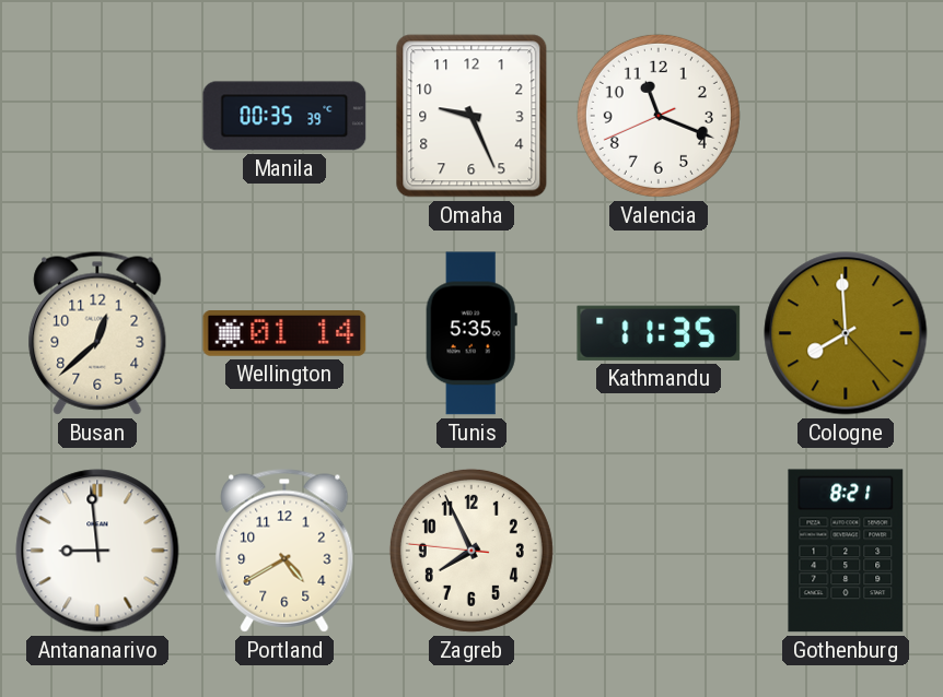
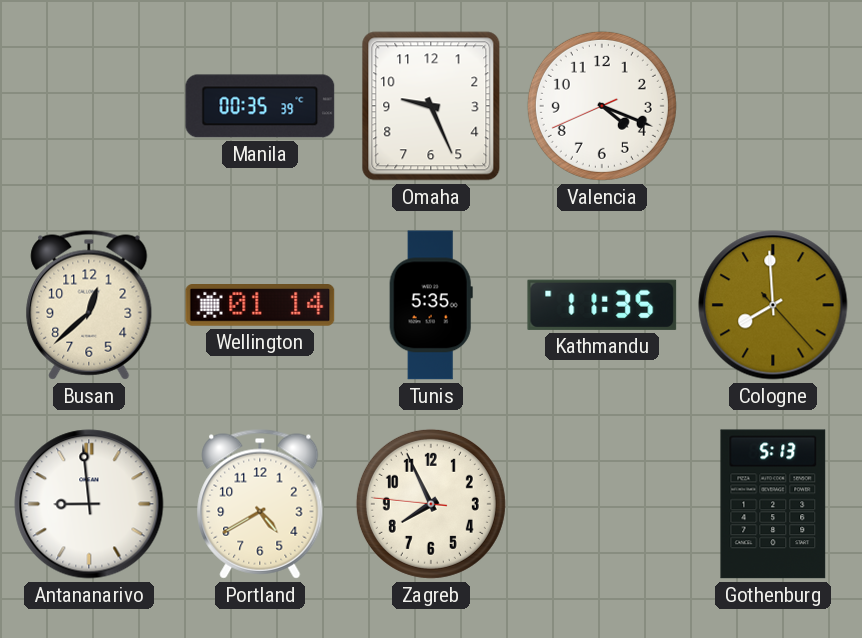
Valencia: 11:18 -> 4:18
Gothenburg: 8:21 -> 5:13
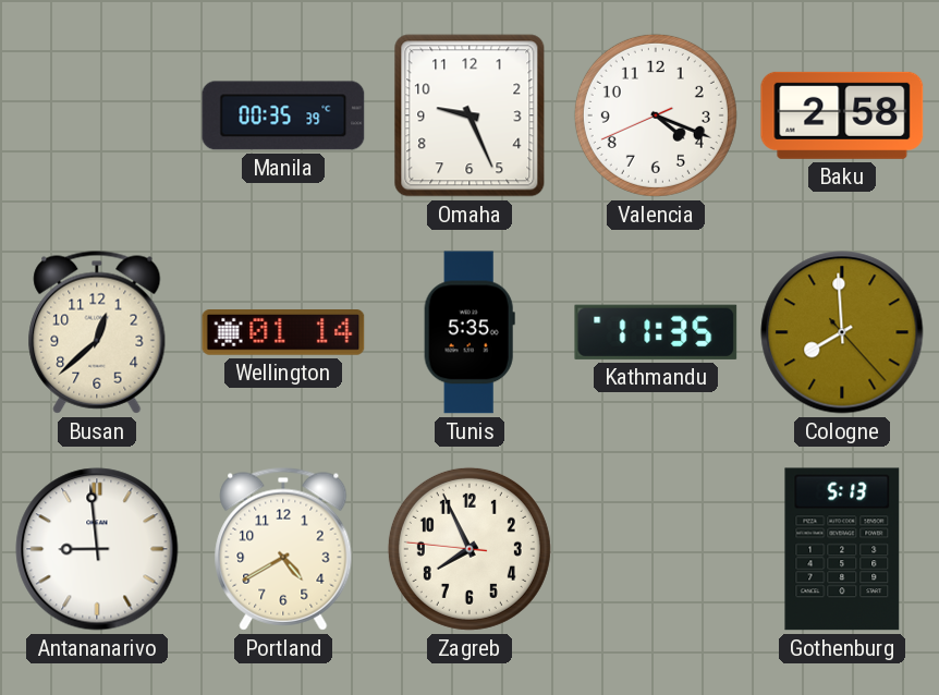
Baku: none -> 2:58
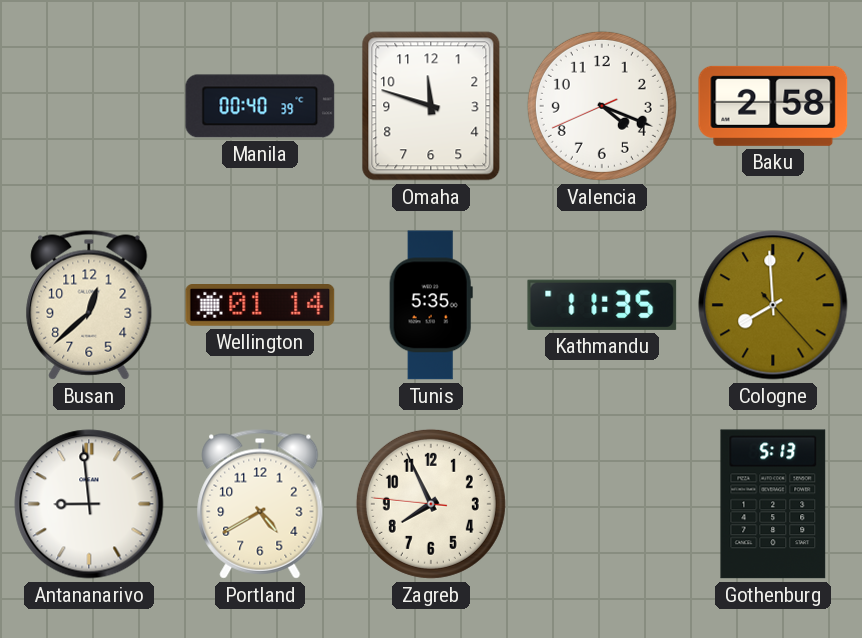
Manila: 00:35 -> 00:40
Omaha: 9:26 -> 11:48
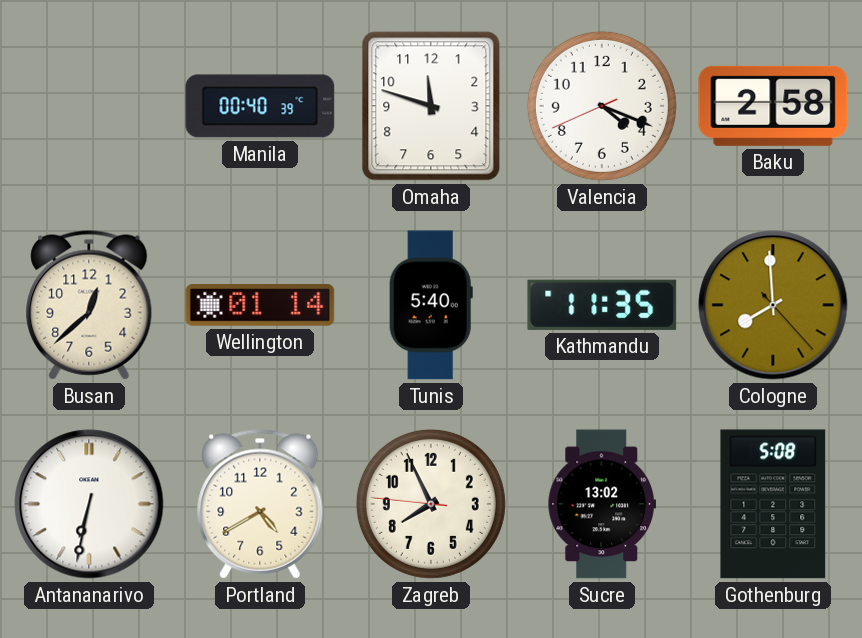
Tunis: 5:35 -> 5:40
Antananarivo: 8:59 -> 6:32
Sucre: none -> 13:02
Gothenburg: 5:13 -> 5:08
